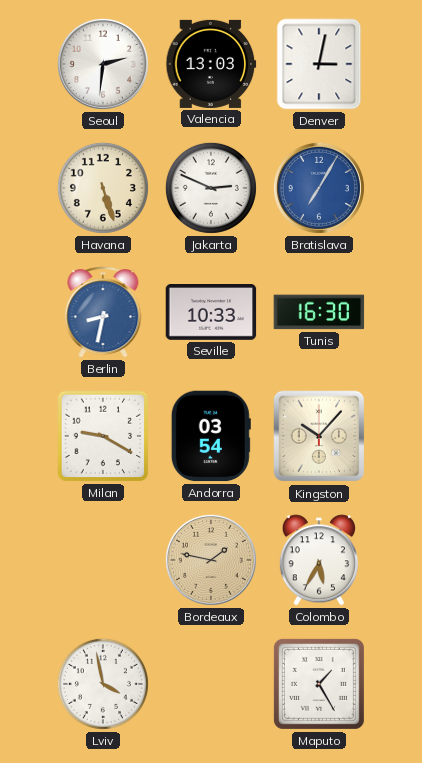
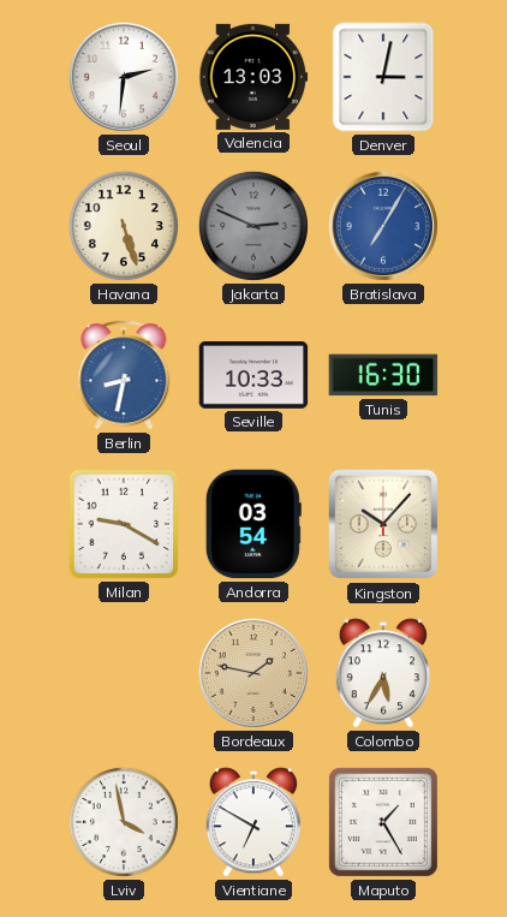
Jakarta dial: white -> grey
Vientiane: none -> 6:50
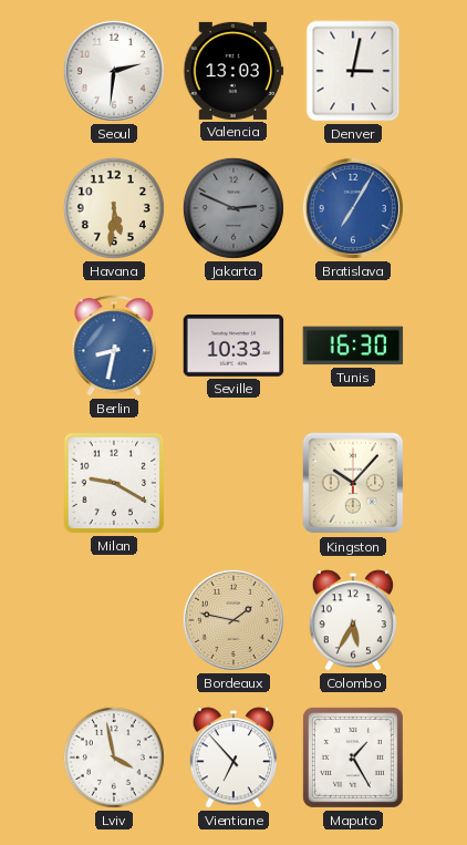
Havana: 5:27 -> 5:31
Andorra: 03:54 -> none
Vientiane: 6:50 -> 6:53
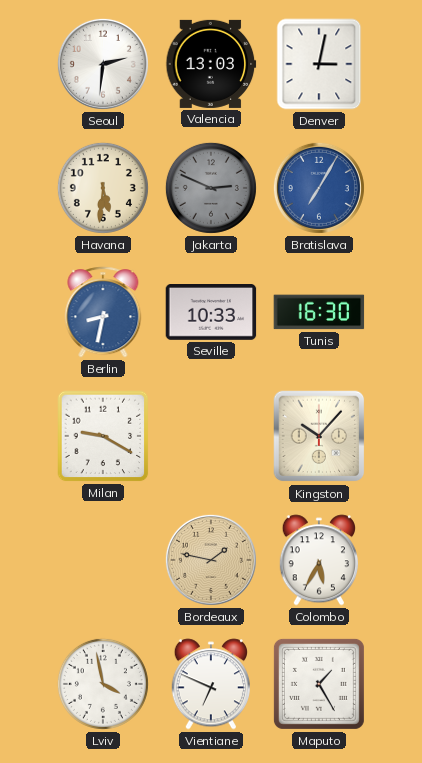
Vientiane: 6:53 -> 6:49
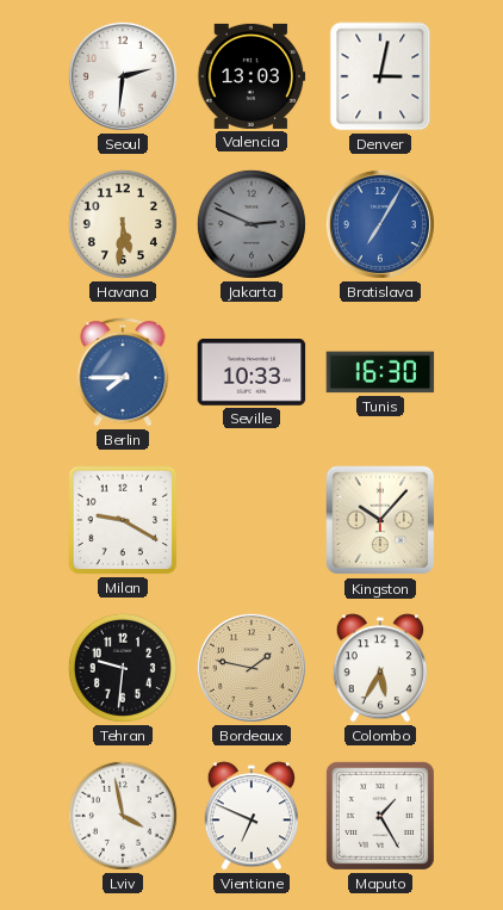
Berlin: 8:32 -> 7:45
Tehran: none -> 9:31
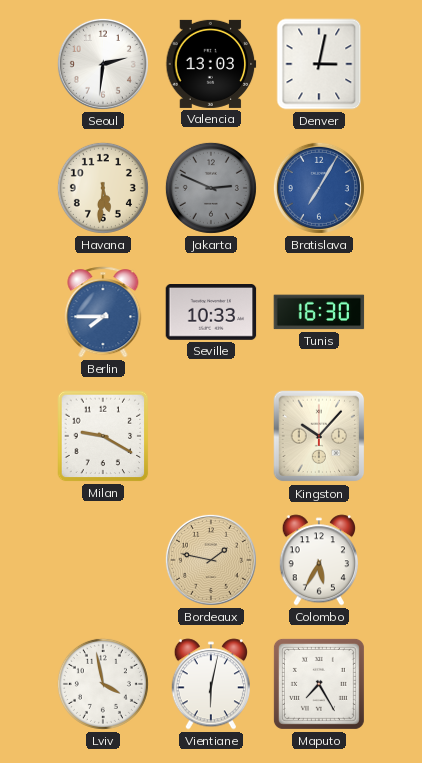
Tehran: 9:31 -> none
Vientiane: 6:49 -> 6:02
Maputo: 1:25 -> 7:25
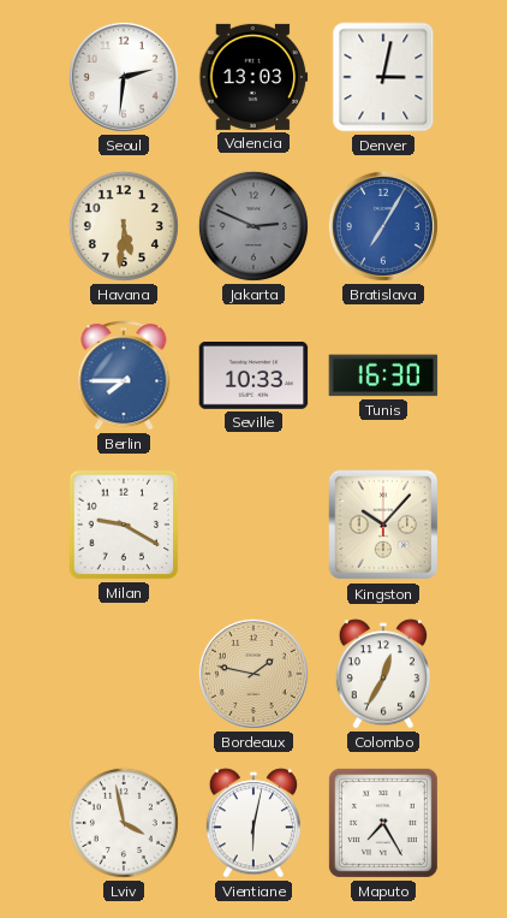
Colombo: 5:35 -> 12:35
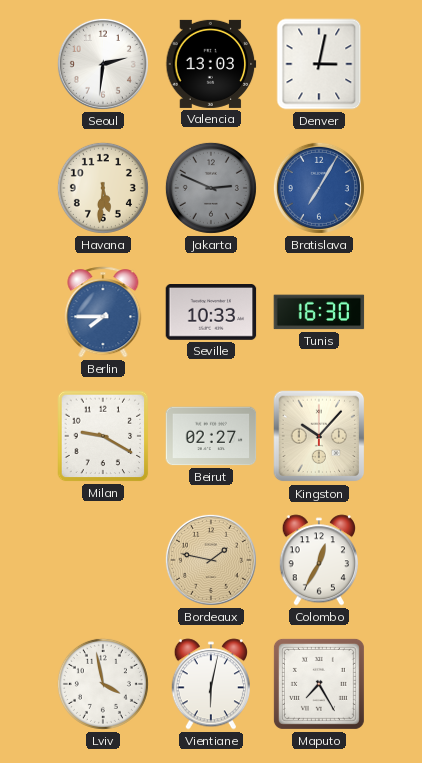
Beirut: none -> 02:27
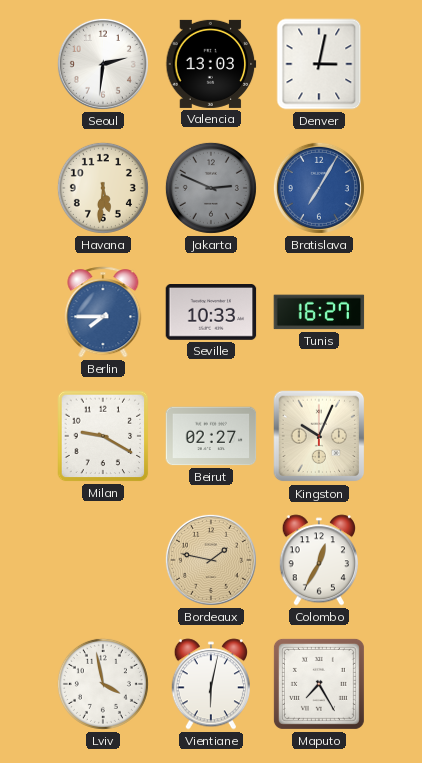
Tunis: 16:30 -> 16:27
Kingston: 10:07 -> 10:04
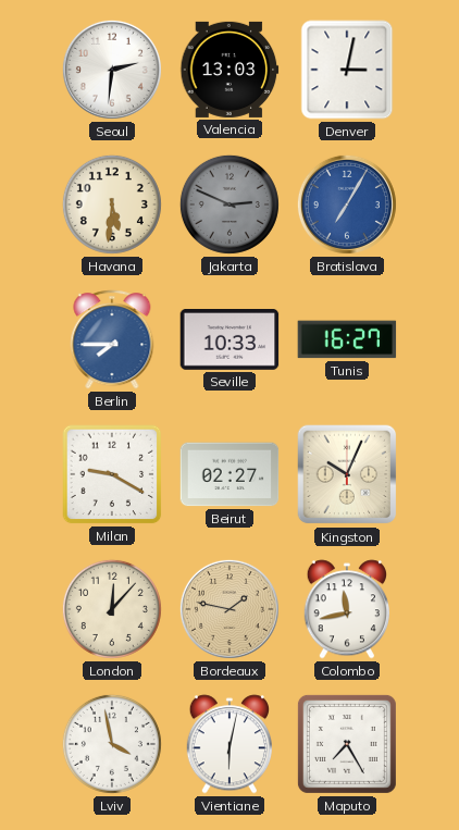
London: none -> 12:07
Colombo: 12:35 -> 11:43
